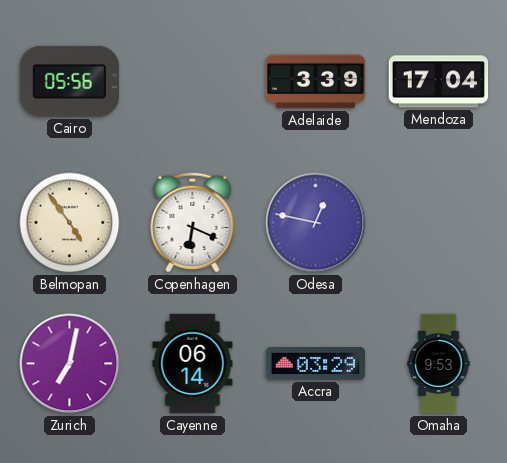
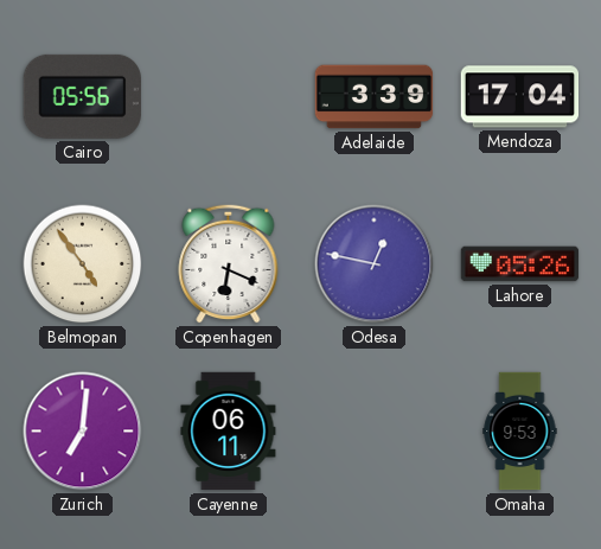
Lahore: none -> 05:26
Zurich: 7:02 -> 7:01
Cayenne: 06:14 -> 06:11
Accra: 03:29 -> none
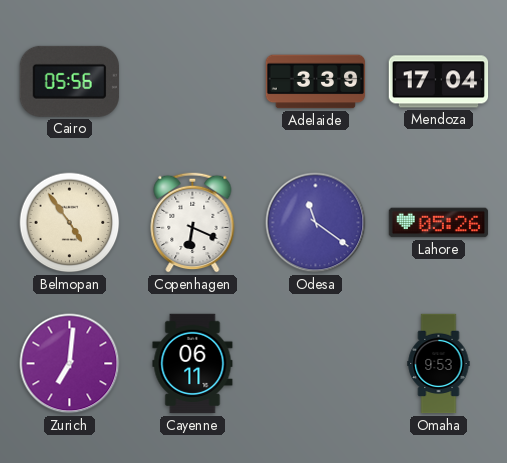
Odesa: 12:47 -> 11:21
